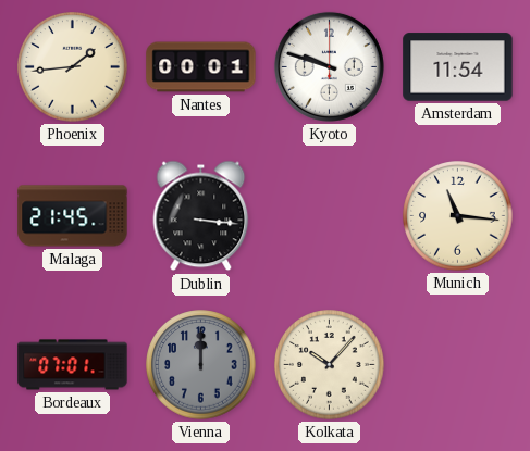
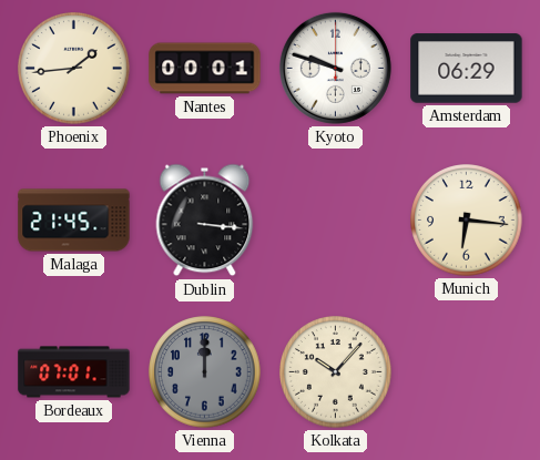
Amsterdam: 11:54 -> 06:29
Munich: 11:16 -> 6:16
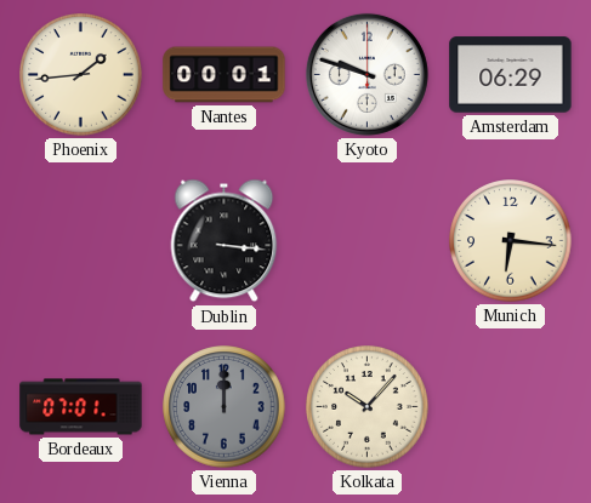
Malaga: 21:45 -> none
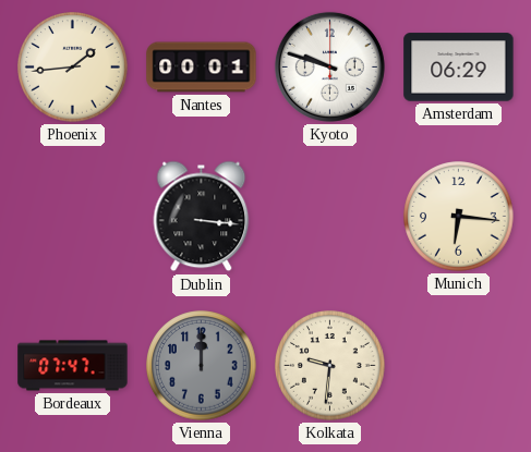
Bordeaux: 07:01 -> 07:47
Kolkata: 10:07 -> 9:31
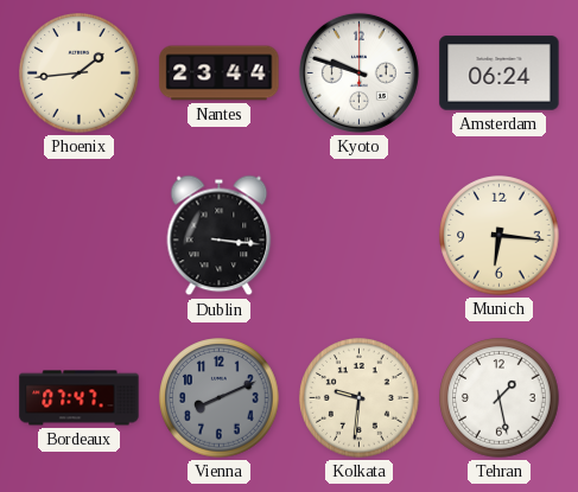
Nantes: 00:01 -> 23:44
Amsterdam: 06:29 -> 06:24
Vienna: 12:00 -> 8:11
Tehran: none -> 1:28
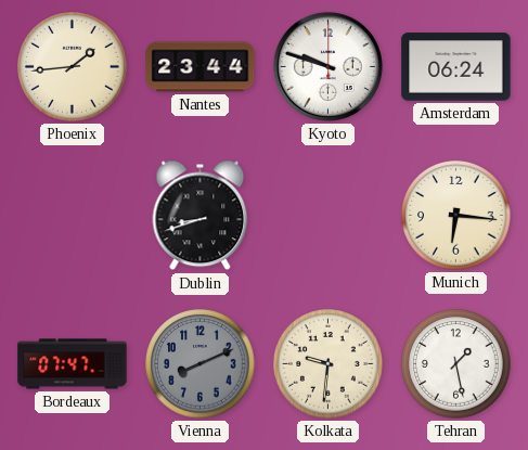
Dublin: 3:16 -> 8:42
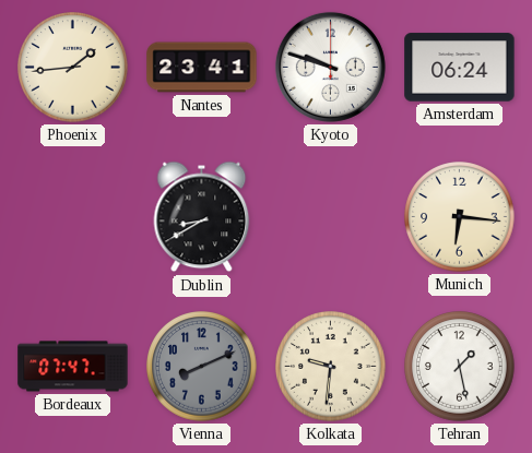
Nantes: 23:44 -> 23:41
Dublin: 8:42 -> 8:40
